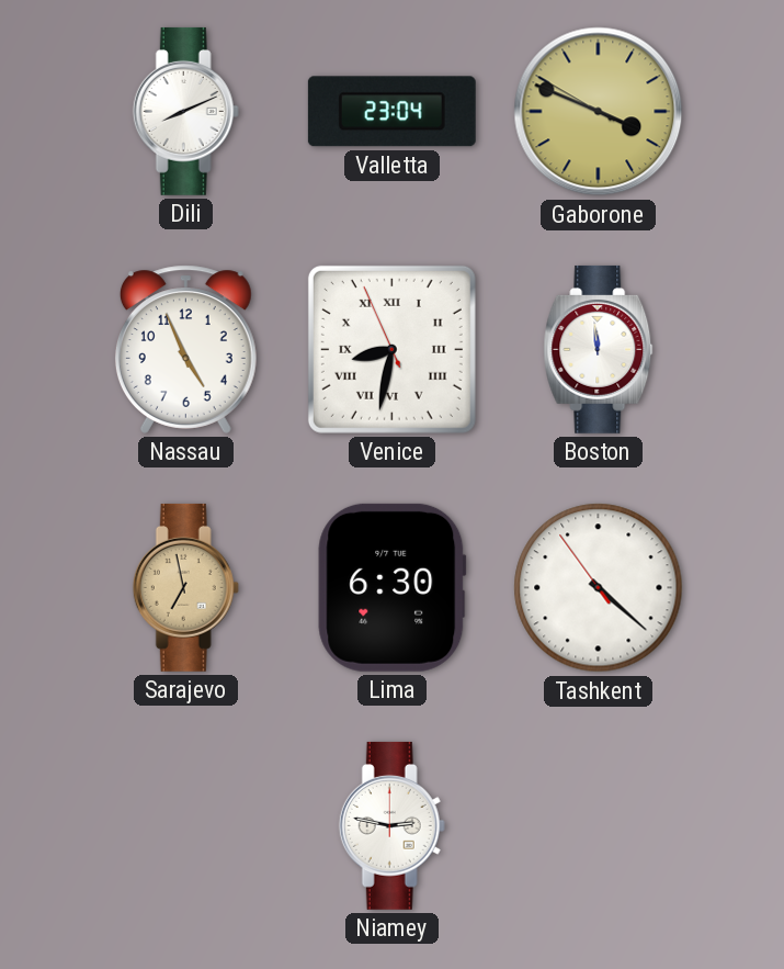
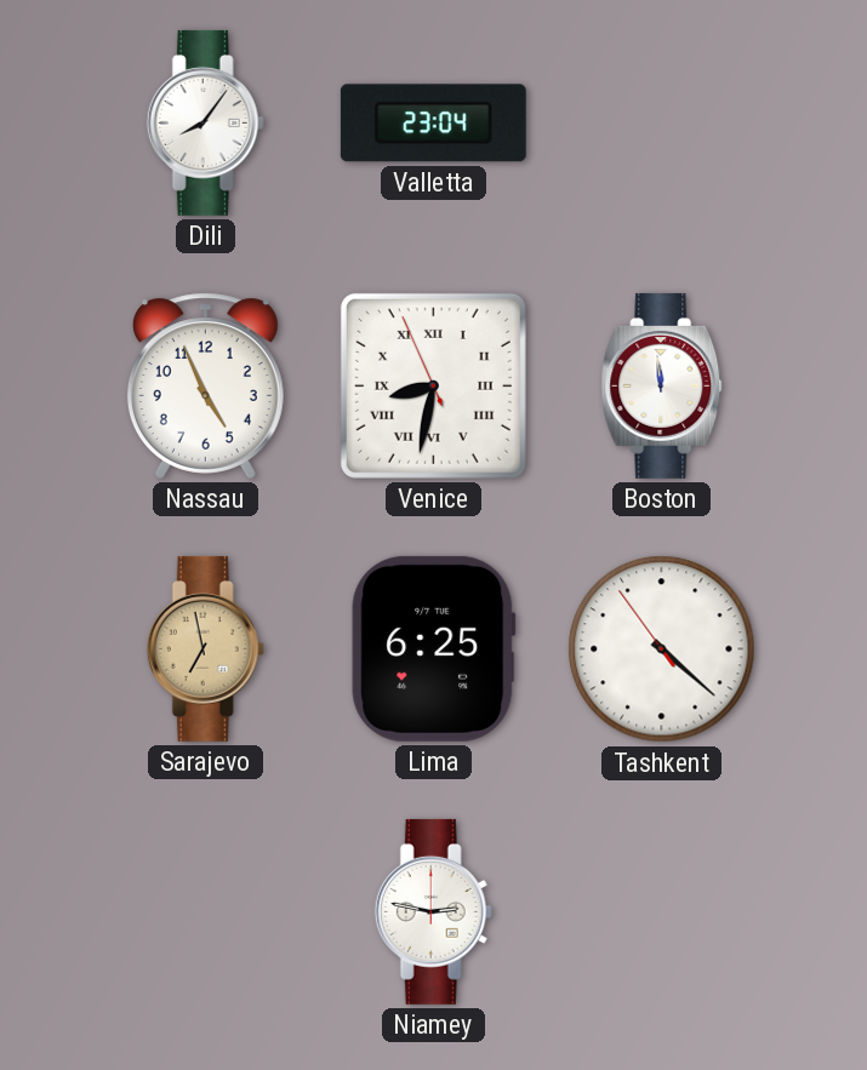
Dili: 8:11 -> 8:06
Gaborone: 3:48 -> none
Lima: 6:30 -> 6:25
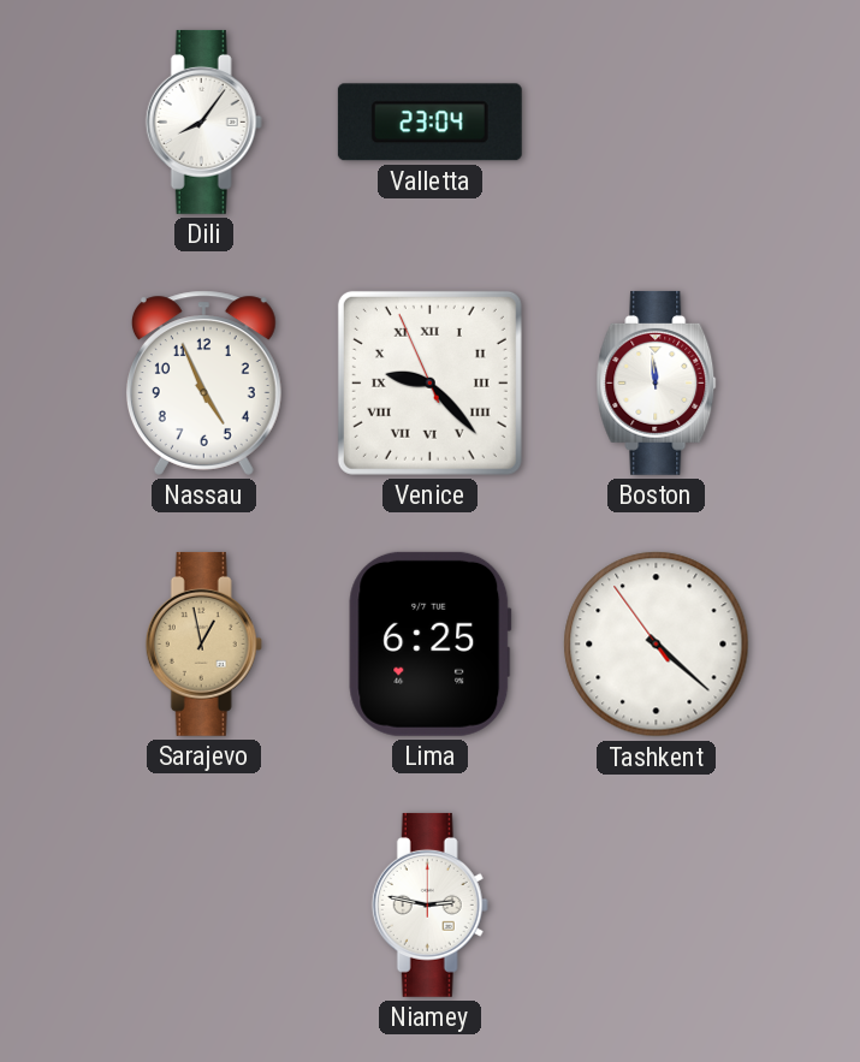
Venice: 8:31 -> 9:22
Sarajevo: 6:58 -> 12:58
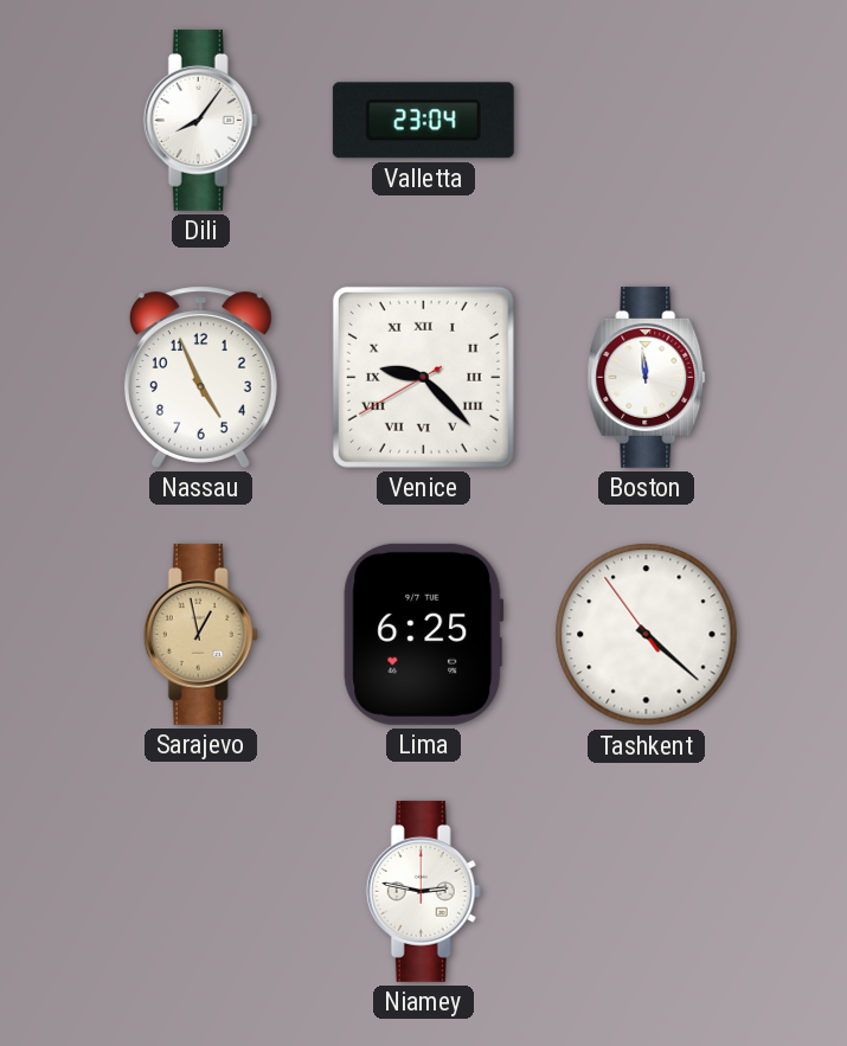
Venice: 9:22:56 -> 9:22:40
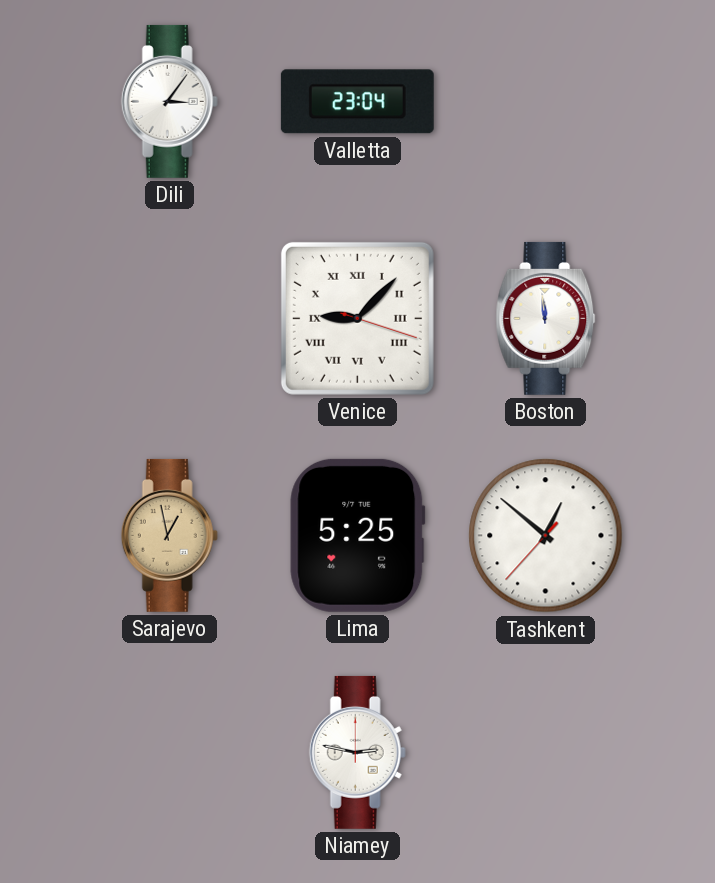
Dili: 8:06 -> 3:06
Nassau: 4:56 -> none
Venice: 9:22 -> 9:07
Lima: 6:25 -> 5:25
Tashkent: 4:21 -> 12:51
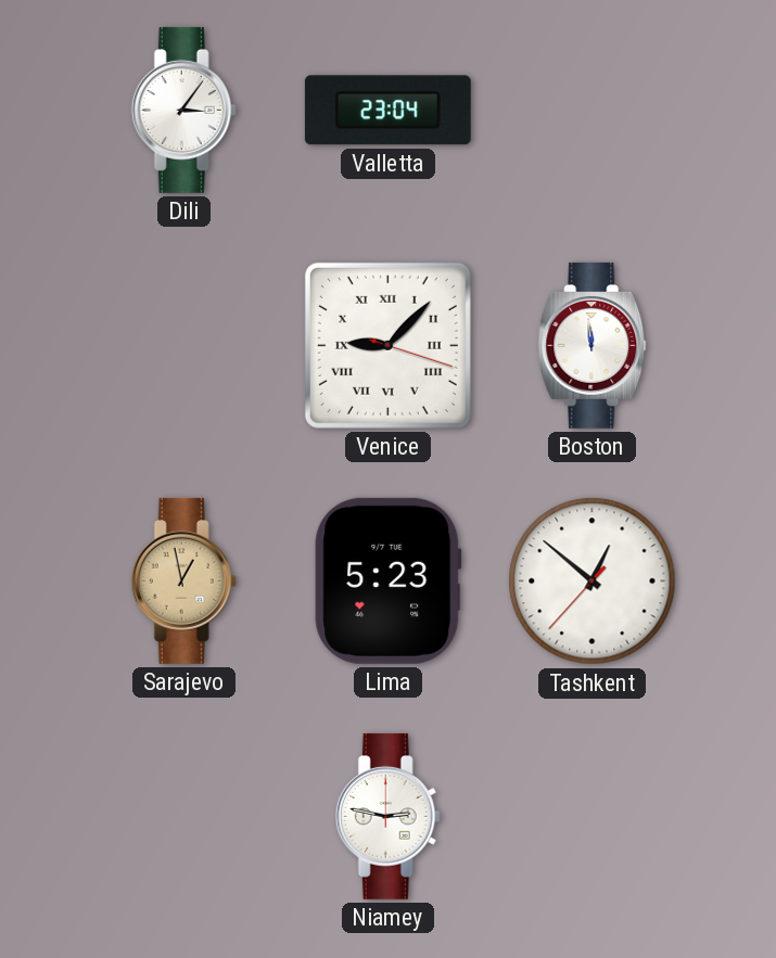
Lima: 5:25 -> 5:23
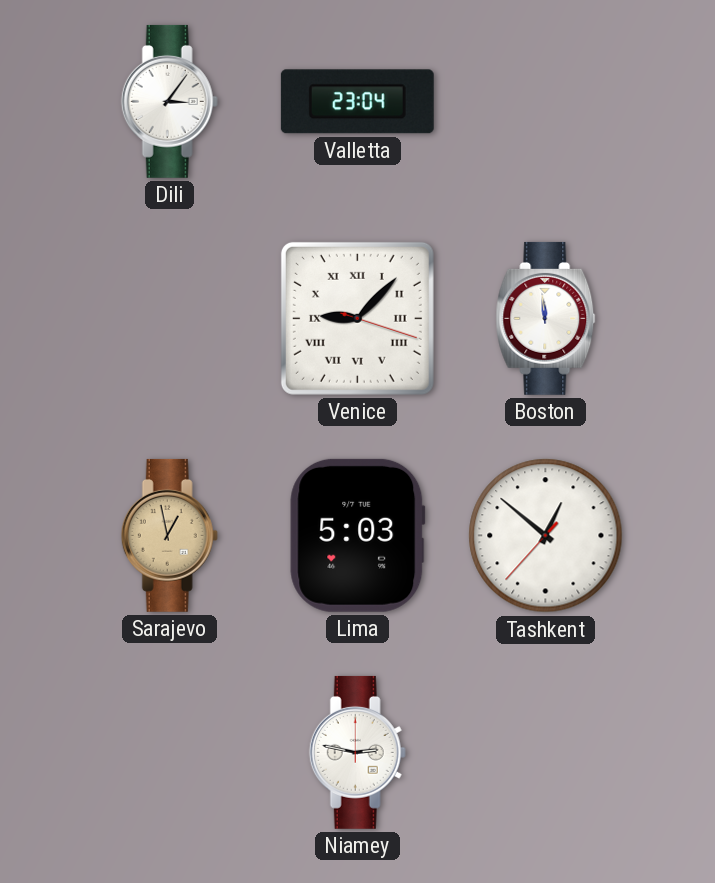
Lima: 5:23 -> 5:03
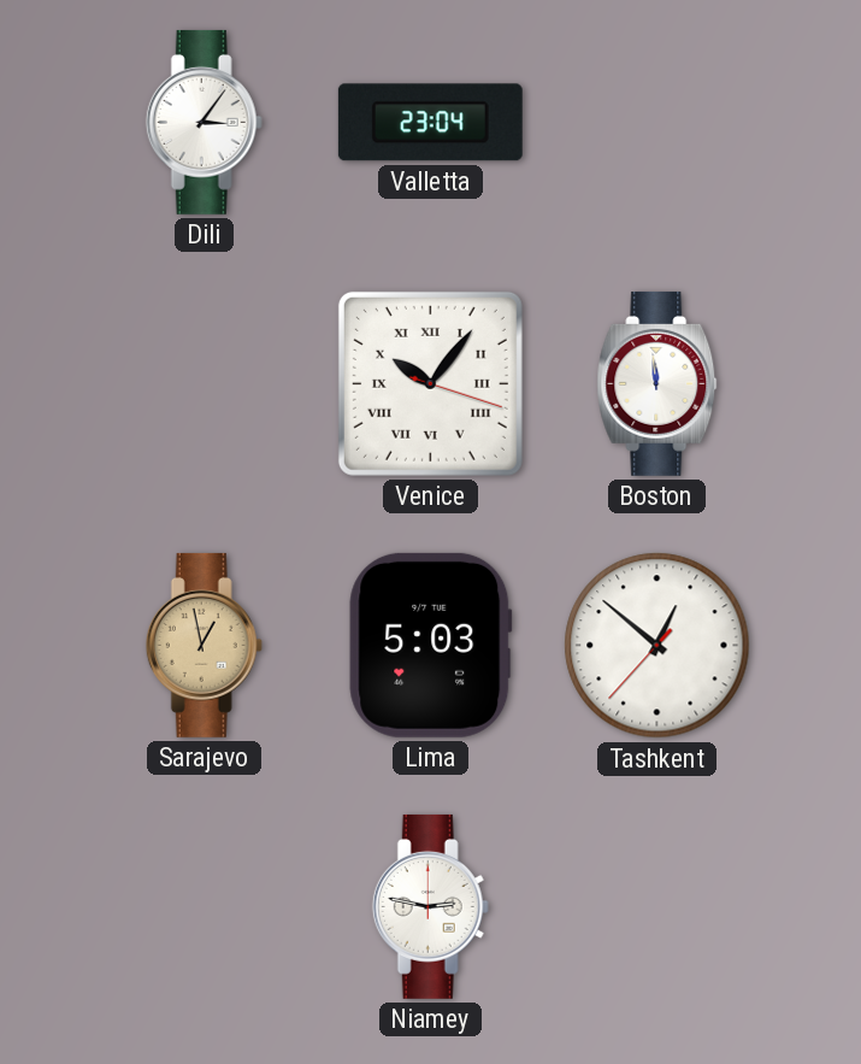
Venice: 9:07 -> 10:06
